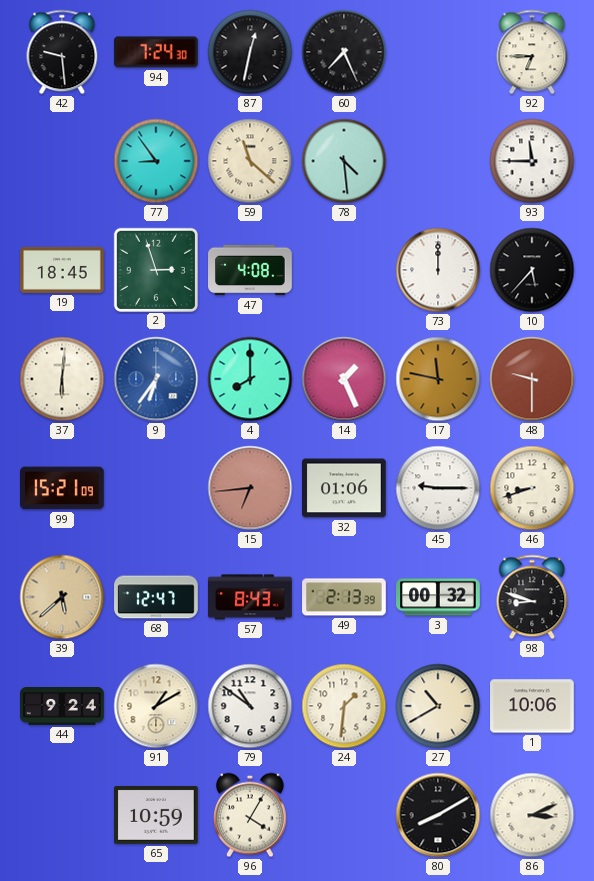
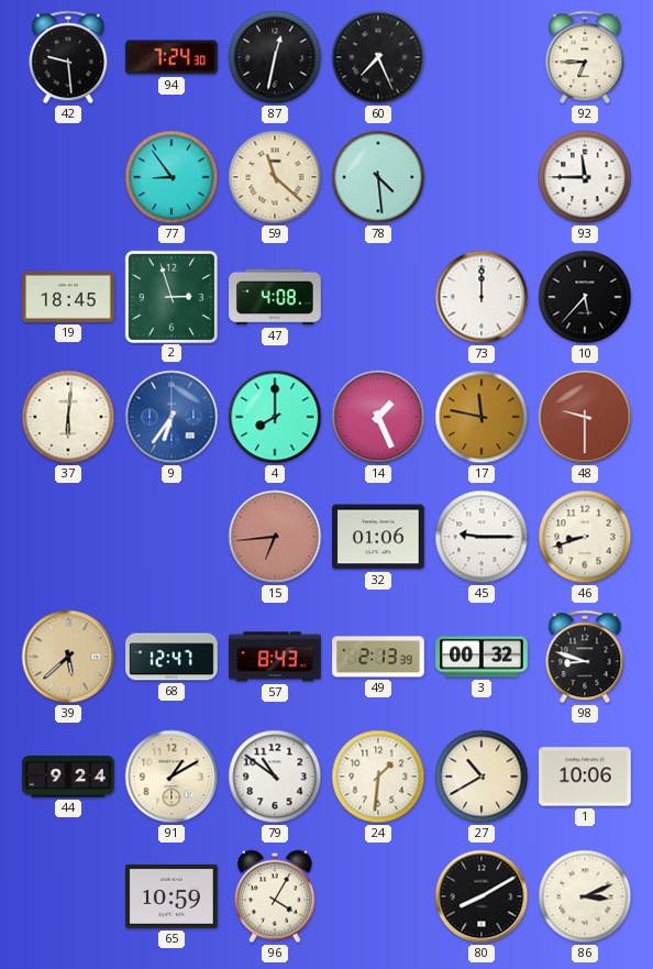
99: 15:21 -> none
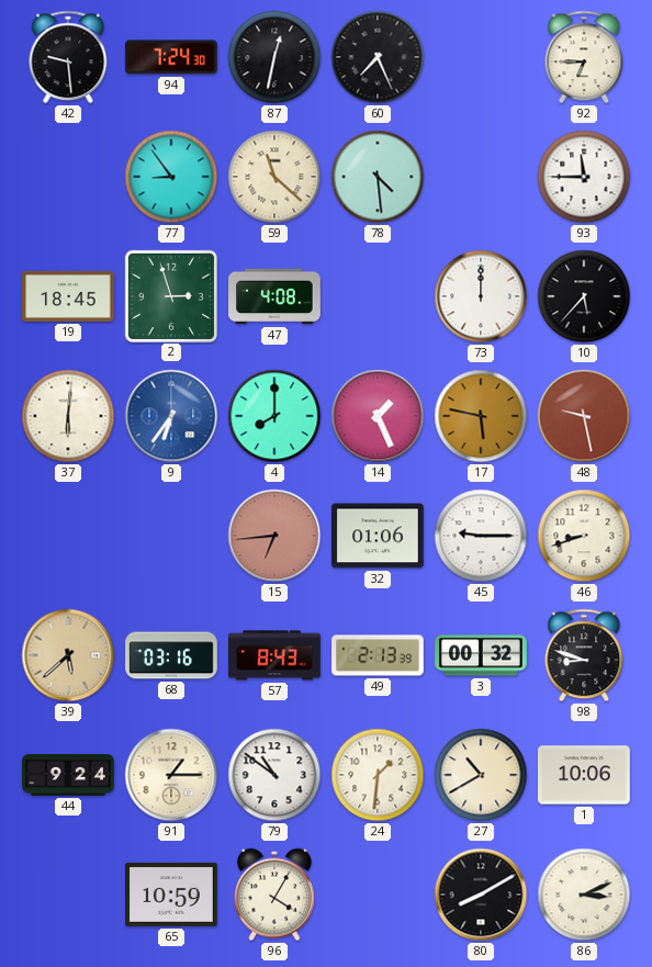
17: 11:47 -> 5:47
48: 9:30 -> 9:28
68: 12:47 -> 03:16
91: 1:10 -> 1:15
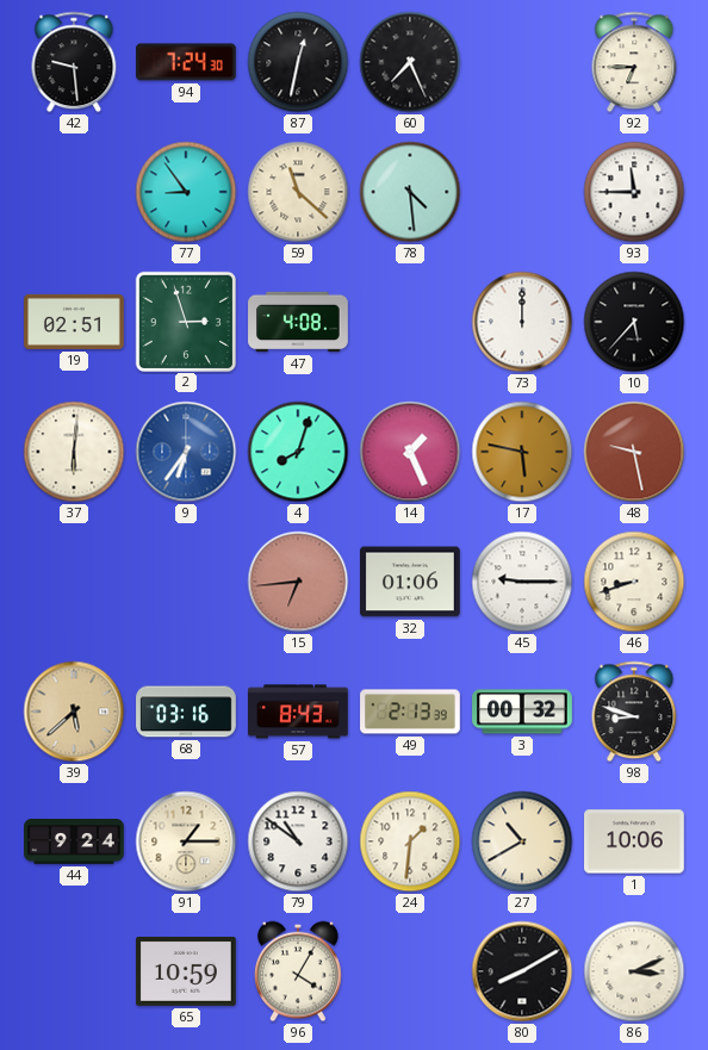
19: 18:45 -> 02:51
4: 8:00 -> 8:03
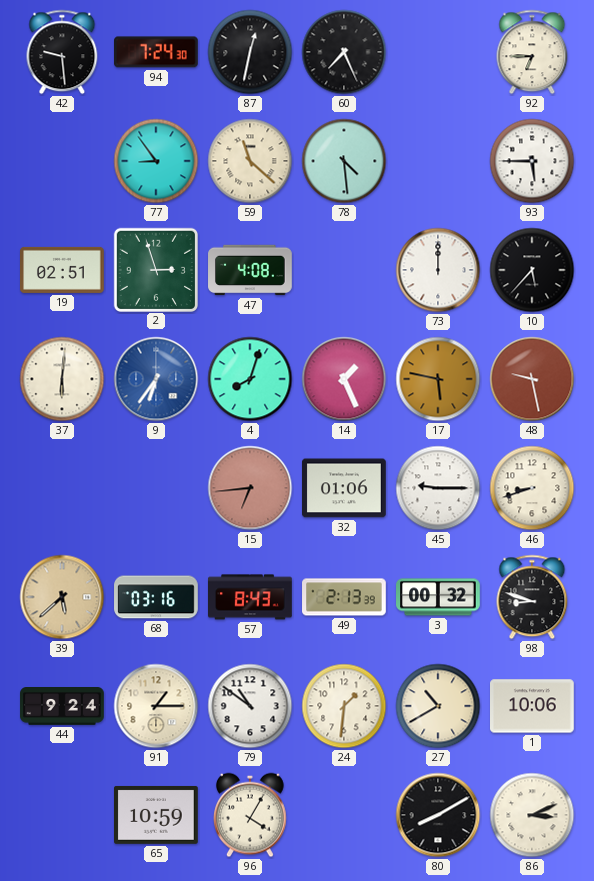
93: 11:45 -> 5:45
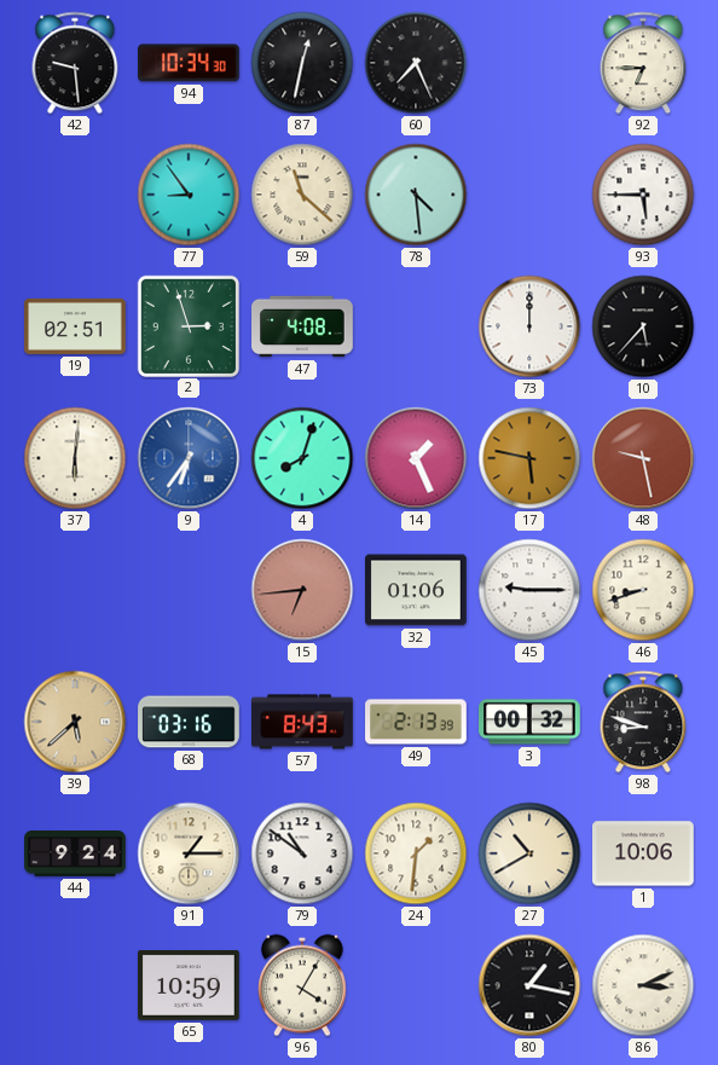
94: 7:24 -> 10:34
80: 8:10 -> 1:17
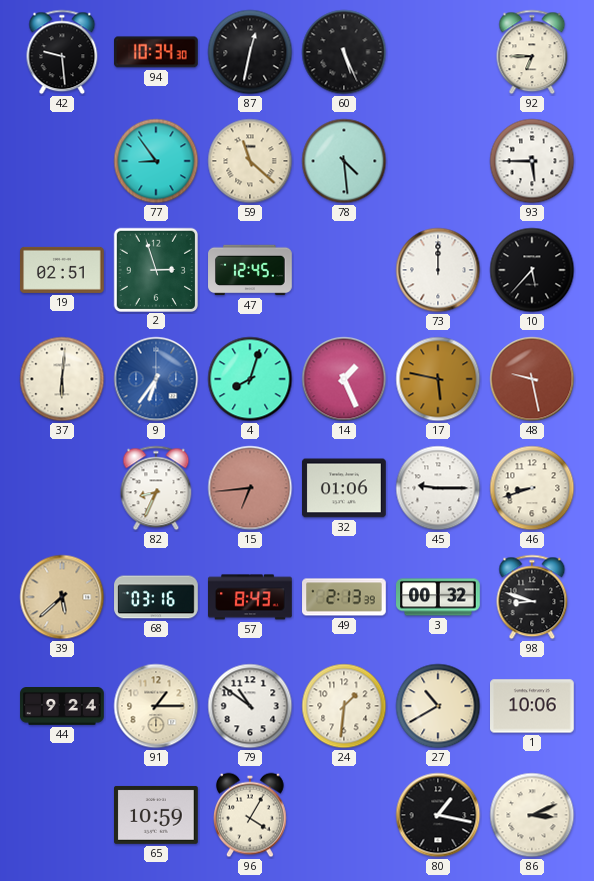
60: 7:26 -> 5:26
47: 4:08 -> 12:45
82: none -> 8:34
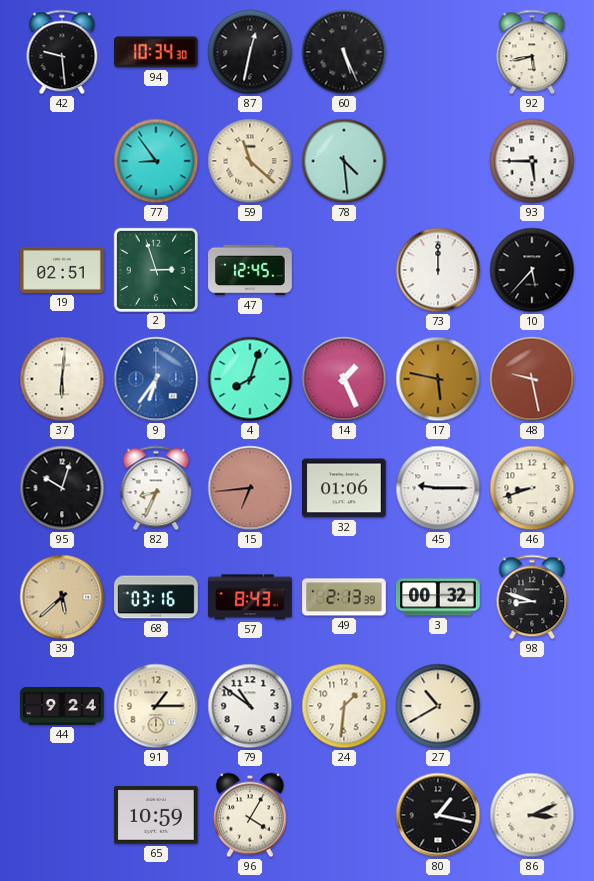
92: 6:45 -> 5:43
95: none -> 10:03
1: 10:06 -> none
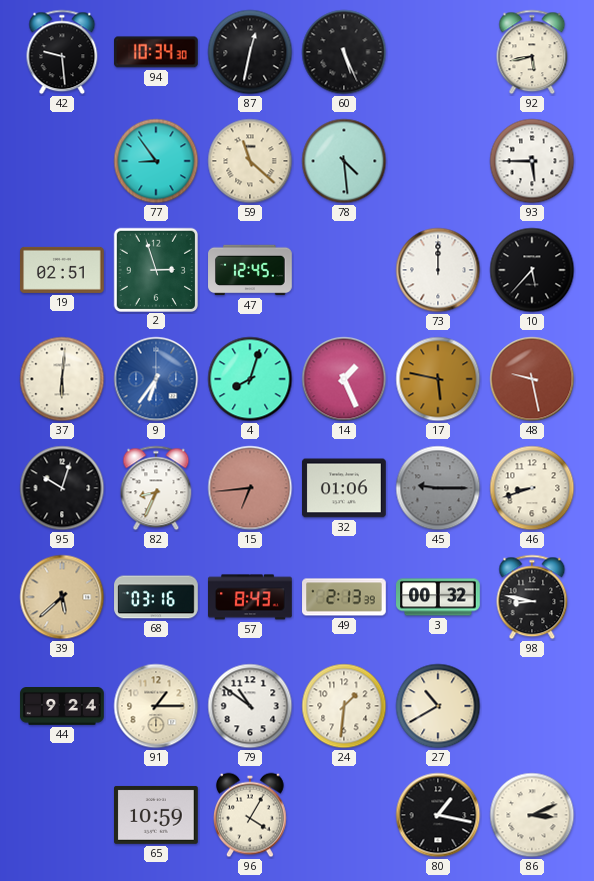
45 dial: white -> grey
98: 8:48 -> 8:47
